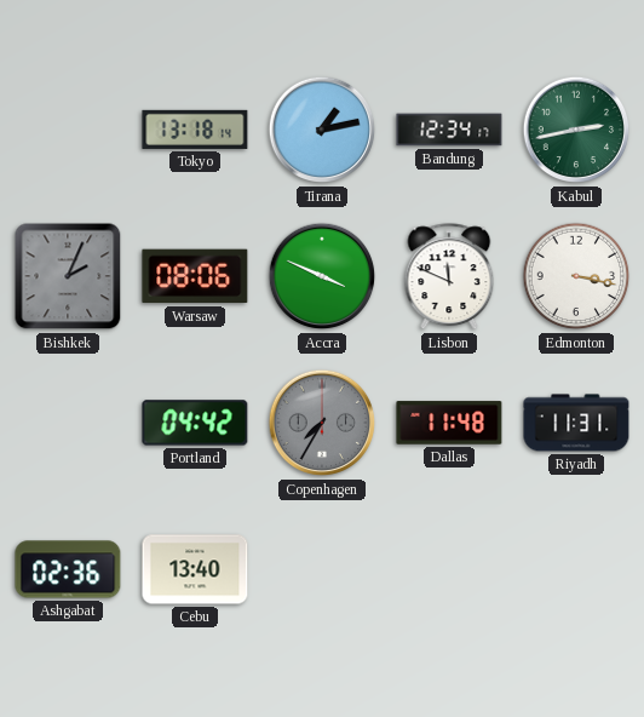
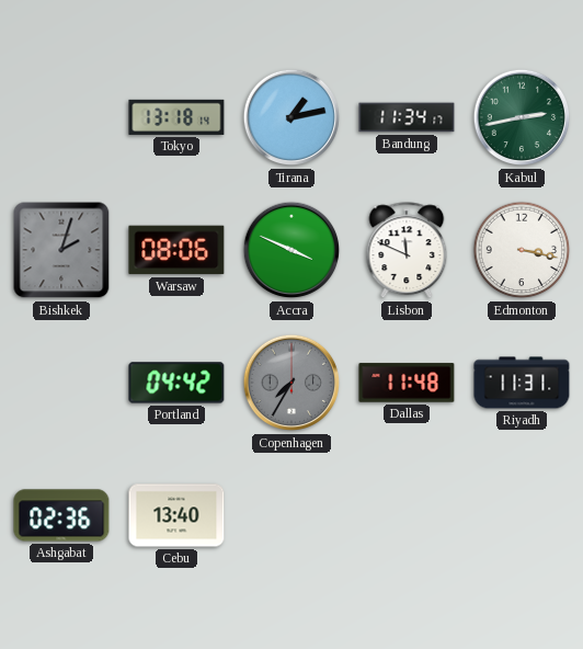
Bandung: 12:34 -> 11:34
Bishkek: 2:04 -> 2:03
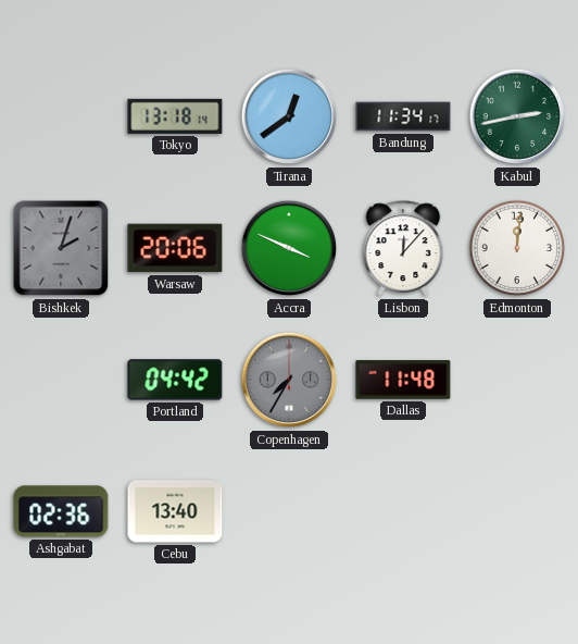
Tirana: 1:13 -> 12:39
Warsaw: 08:06 -> 20:06
Lisbon: 11:49 -> 12:07
Edmonton: 3:17 -> 12:01
Riyadh: 11:31 -> none
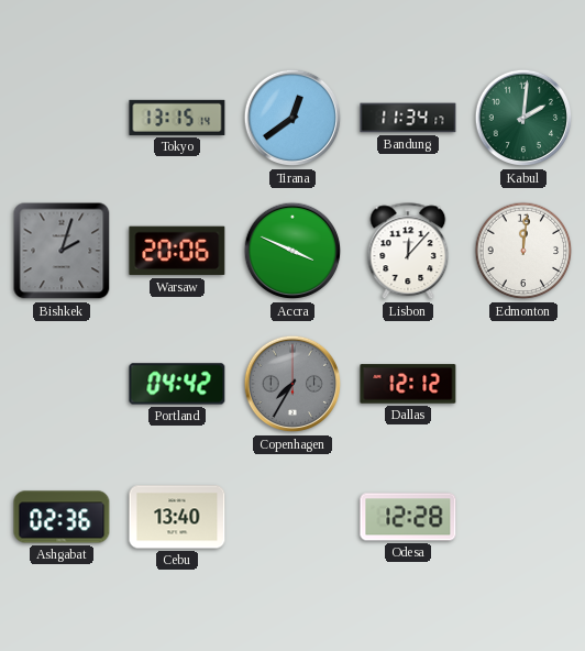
Tokyo: 13:18 -> 13:15
Kabul: 2:43 -> 2:01
Dallas: 11:48 -> 12:12
Odesa: none -> 12:28
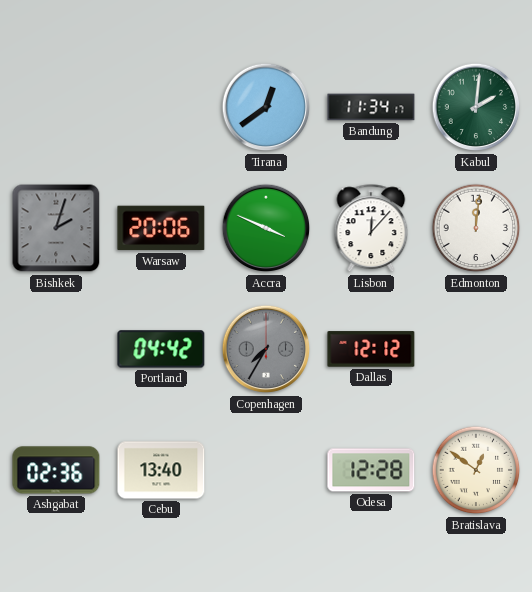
Tokyo: 13:15 -> none
Bratislava: none -> 12:51
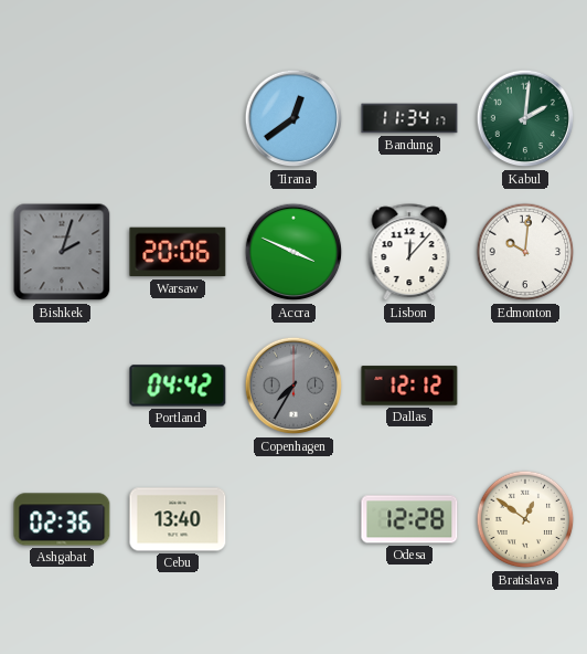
Edmonton: 12:01 -> 10:01
